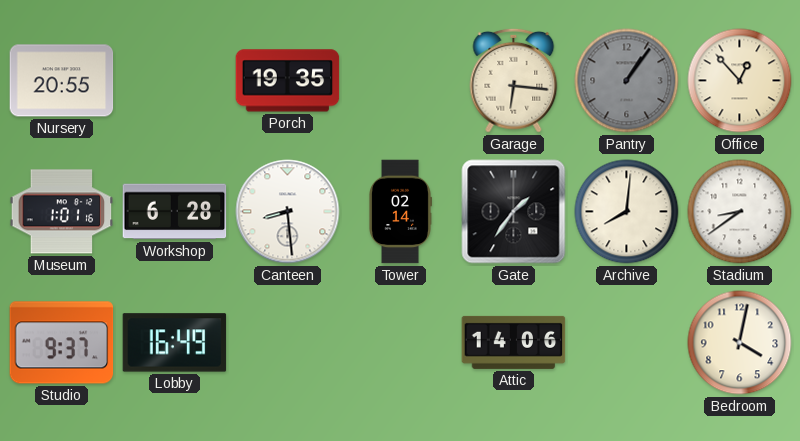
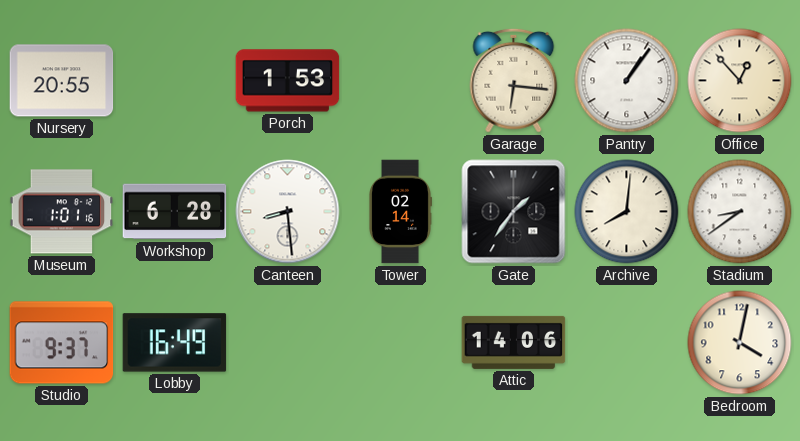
Porch: 19:35 -> 1:53
Pantry dial: grey -> white
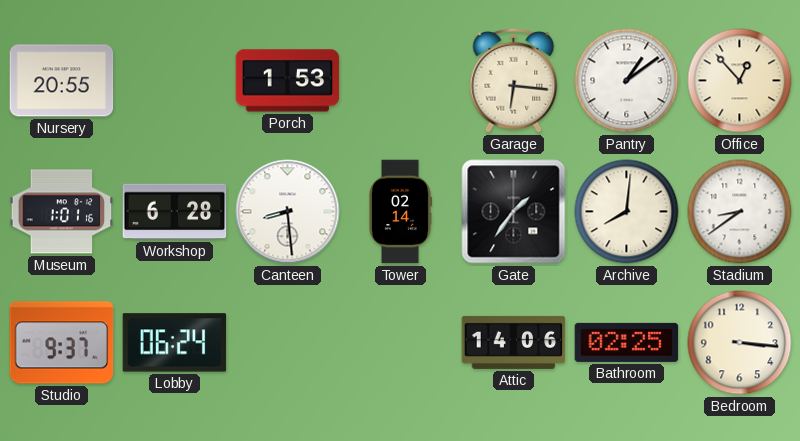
Pantry: 1:06 -> 1:09
Lobby: 16:49 -> 06:24
Bathroom: none -> 02:25
Bedroom: 4:02 -> 3:16
